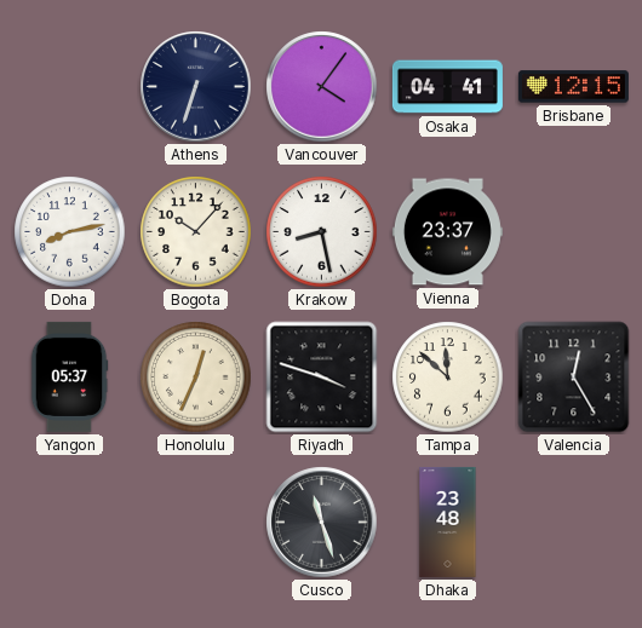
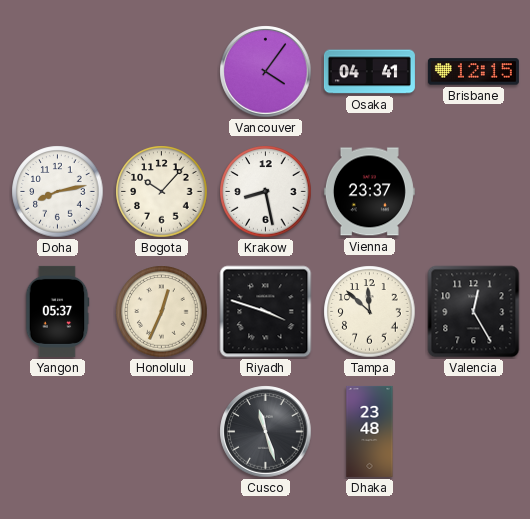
Athens: 6:33 -> none
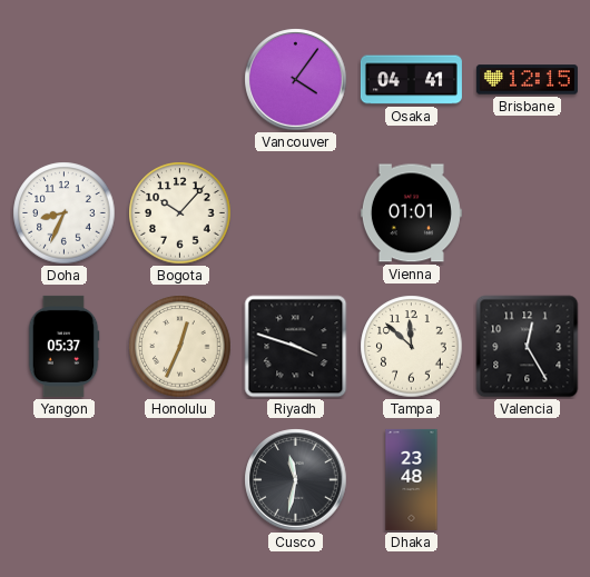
Doha: 8:13 -> 8:34
Krakow: 8:28 -> none
Vienna: 23:37 -> 01:01
Cusco: 11:27 -> 11:32
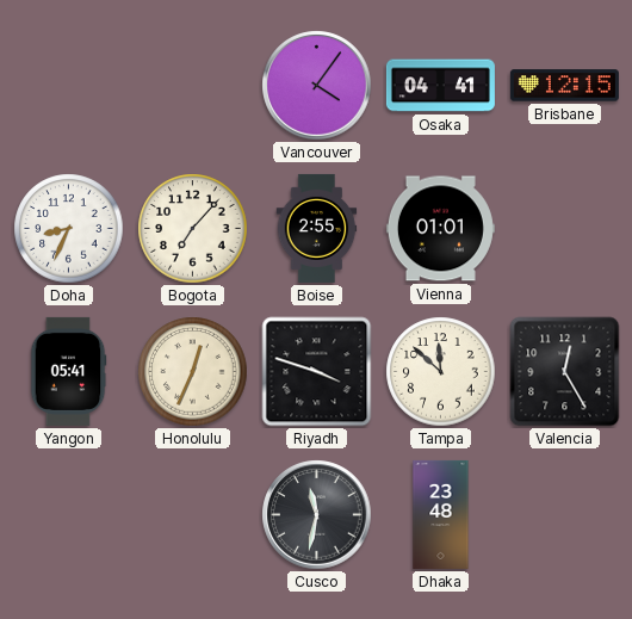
Bogota: 10:07 -> 7:07
Boise: none -> 2:55
Yangon: 05:37 -> 05:41
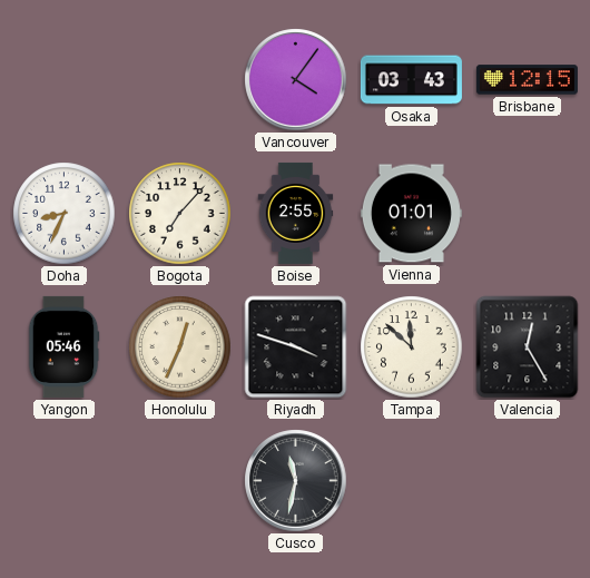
Osaka: 04:41 -> 03:43
Yangon: 05:41 -> 05:46
Dhaka: 23:48 -> none
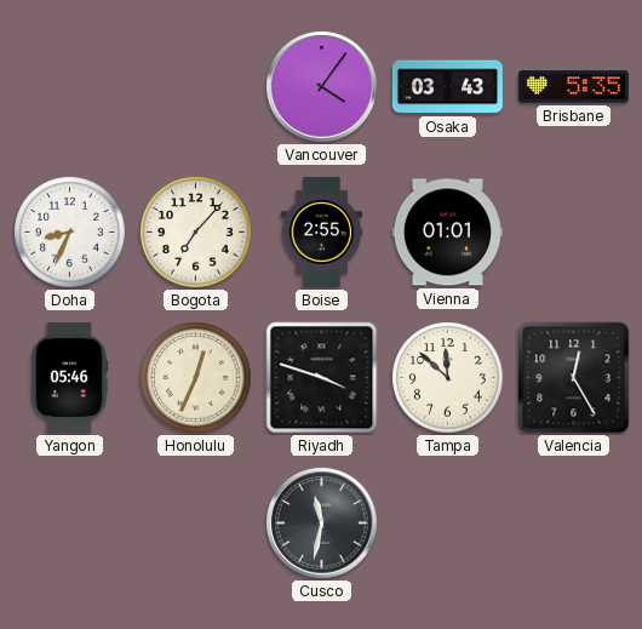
Brisbane: 12:15 -> 5:35
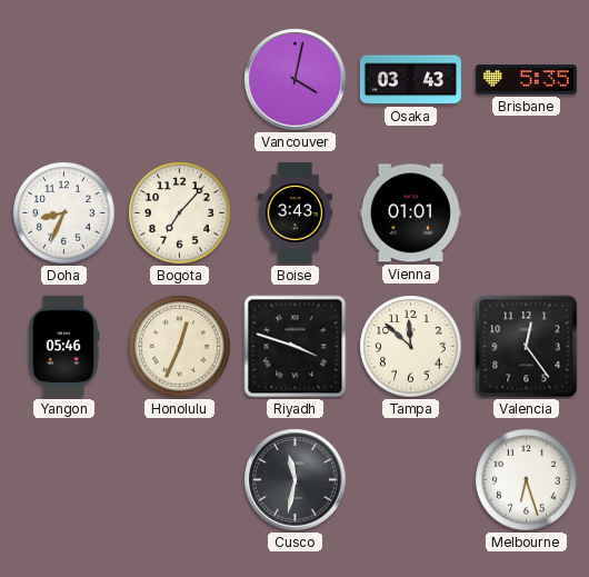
Vancouver: 4:06 -> 4:02
Boise: 2:55 -> 3:43
Valencia: 12:25 -> 12:24
Melbourne: none -> 6:27
